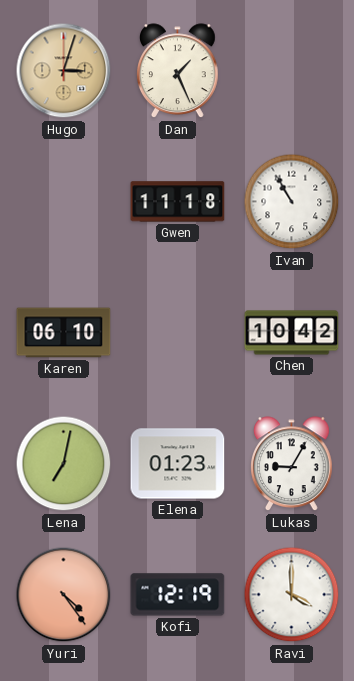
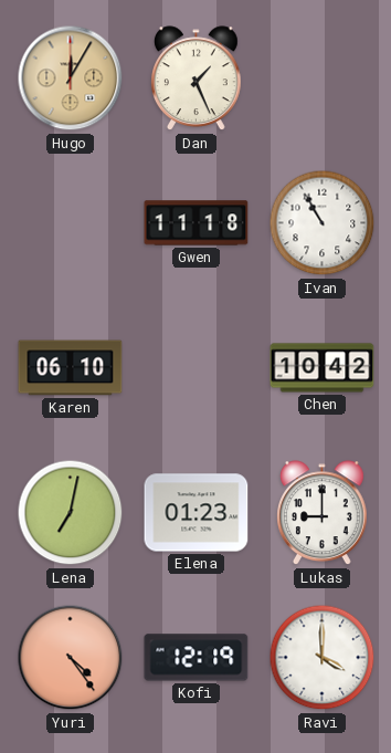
Hugo: 3:03 -> 12:05
Lukas: 9:05 -> 9:00
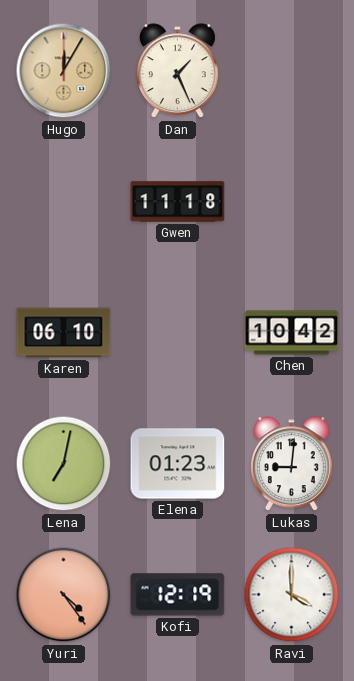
Ivan: 10:55 -> none
Lukas: 9:00 -> 9:01
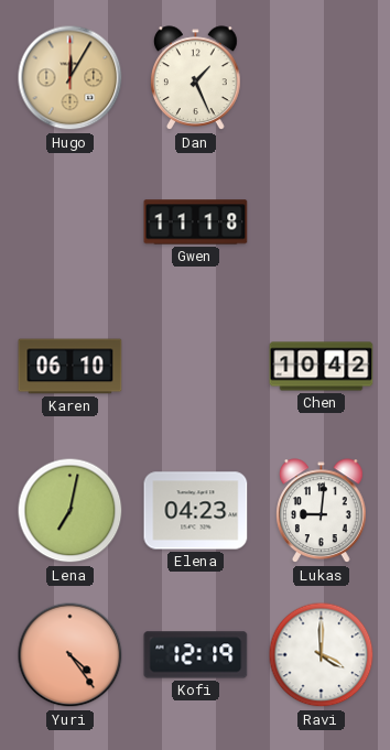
Elena: 01:23 -> 04:23
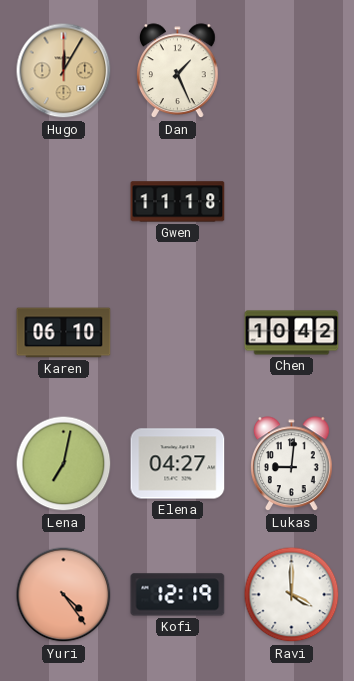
Elena: 04:23 -> 04:27
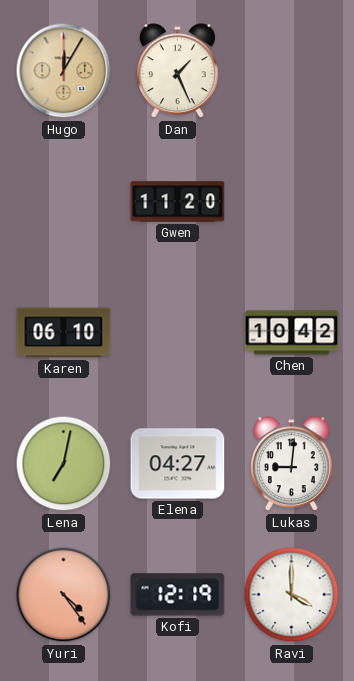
Gwen: 11:18 -> 11:20
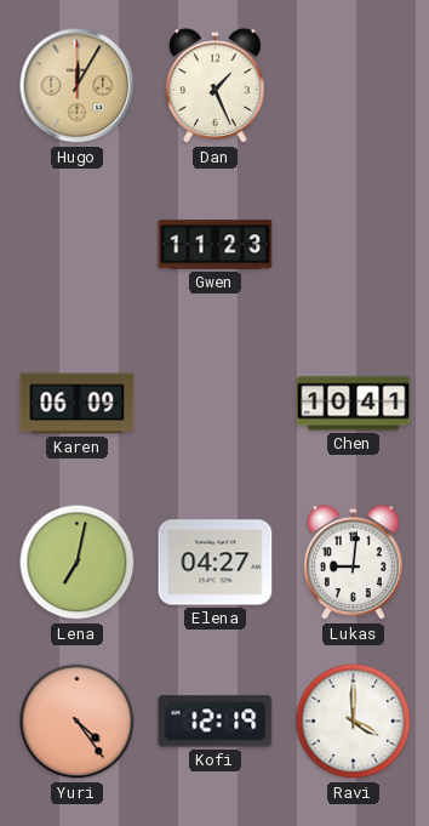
Gwen: 11:20 -> 11:23
Karen: 06:10 -> 06:09
Chen: 10:42 -> 10:41
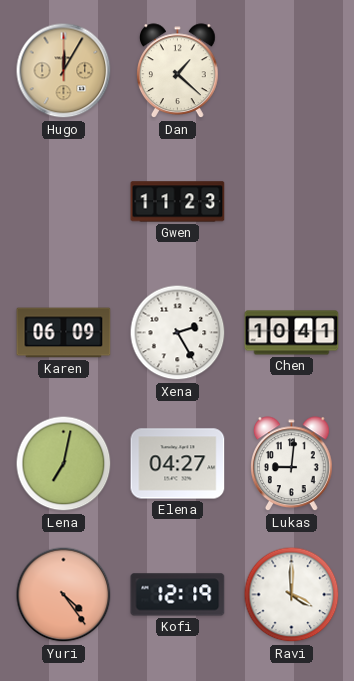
Dan: 1:26 -> 1:22
Xena: none -> 2:25
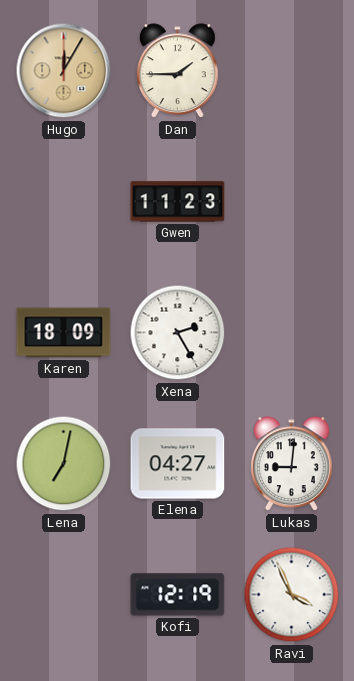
Dan: 1:22 -> 1:45
Karen: 06:09 -> 18:09
Chen: 10:41 -> none
Yuri: 4:24 -> none
Ravi: 4:00 -> 3:56
